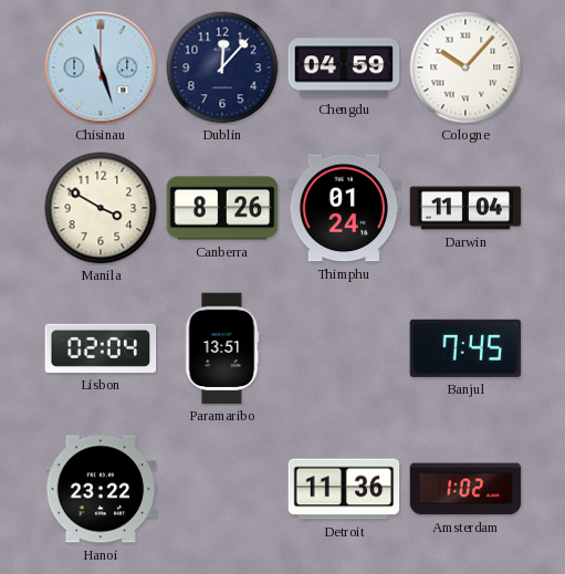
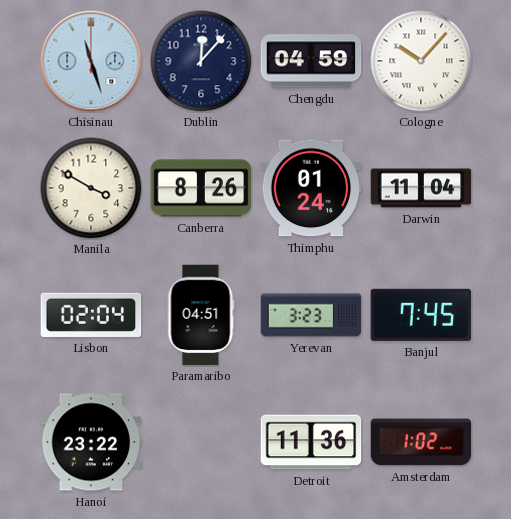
Paramaribo: 13:51 -> 04:51
Yerevan: none -> 3:23
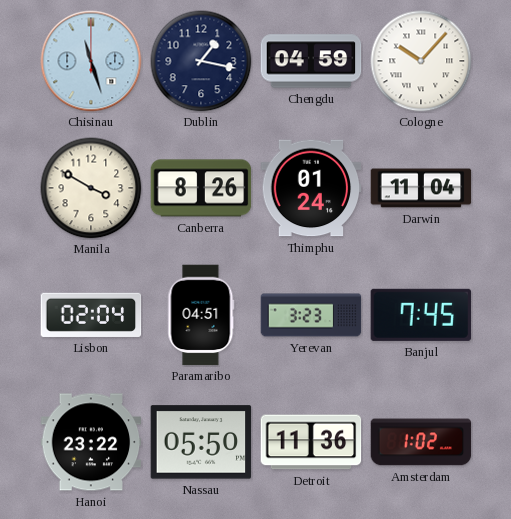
Dublin: 12:07 -> 1:17
Nassau: none -> 05:50
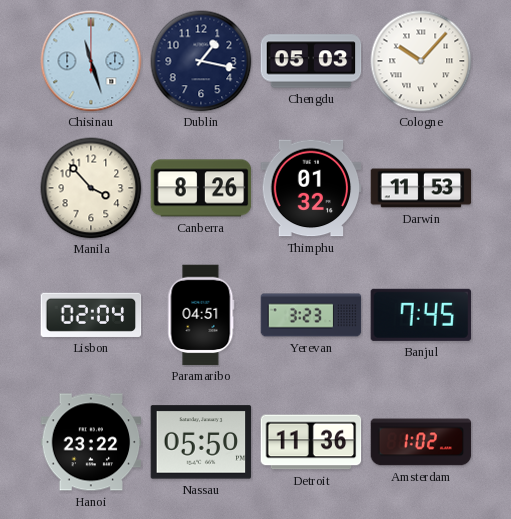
Chengdu: 04:59 -> 05:03
Manila: 3:50 -> 3:53
Thimphu: 01:24 -> 01:32
Darwin: 11:04 -> 11:53
